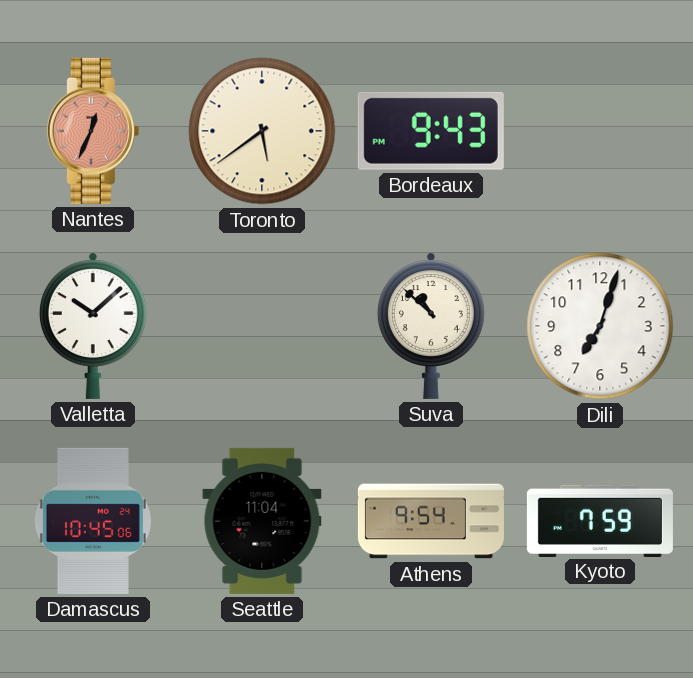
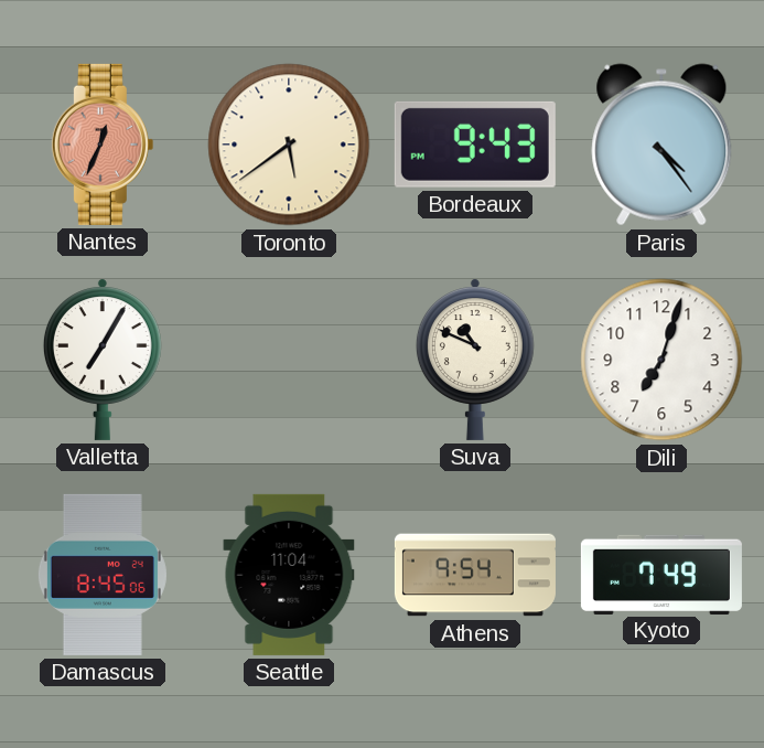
Paris: none -> 4:24
Valletta: 10:08 -> 7:05
Suva: 10:52 -> 10:49
Damascus: 10:45 -> 8:45
Kyoto: 7:59 -> 7:49
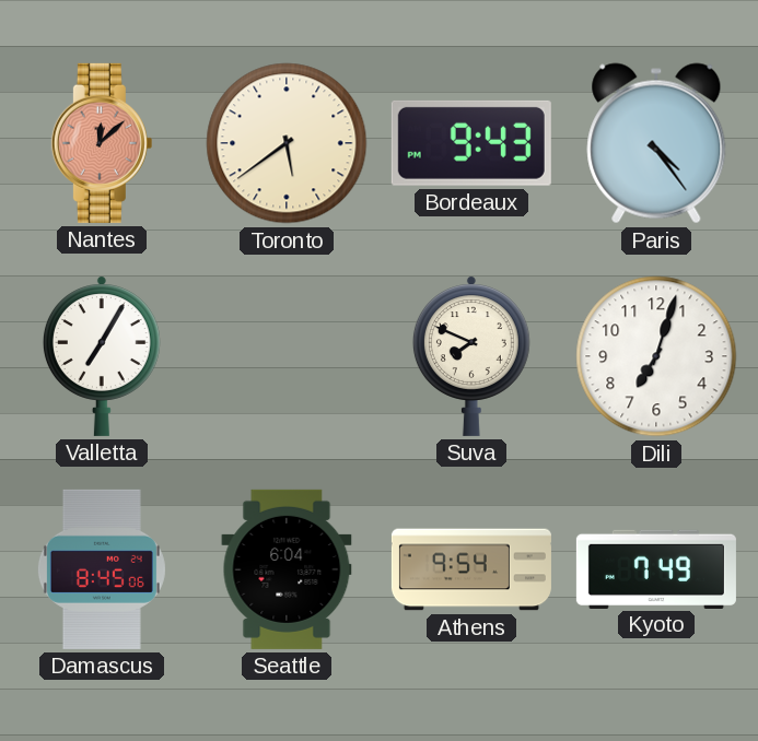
Nantes: 12:34 -> 12:08
Suva: 10:49 -> 7:49
Seattle: 11:04 -> 6:04
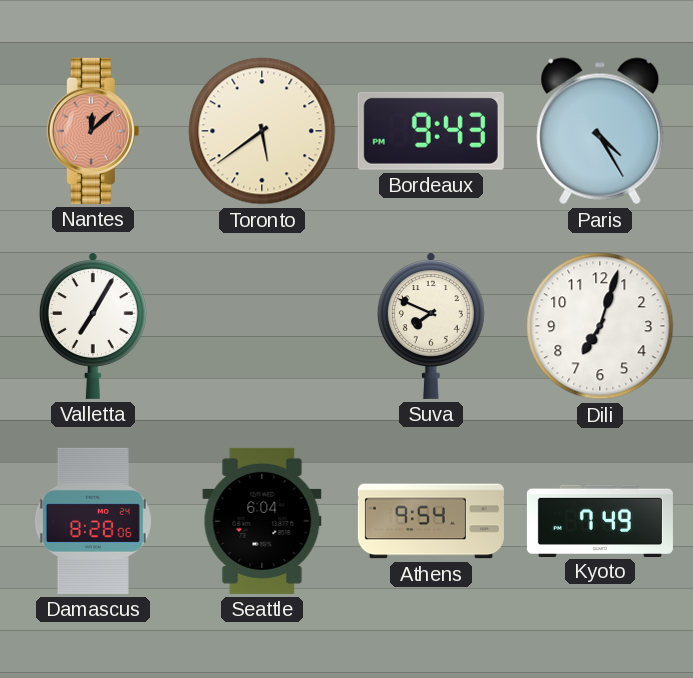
Paris: 4:24 -> 4:25
Damascus: 8:45 -> 8:28
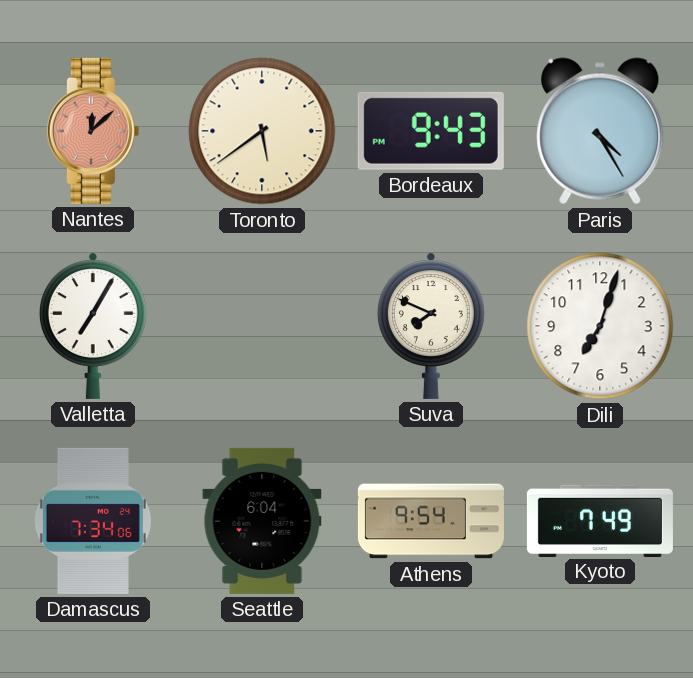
Damascus: 8:28 -> 7:34
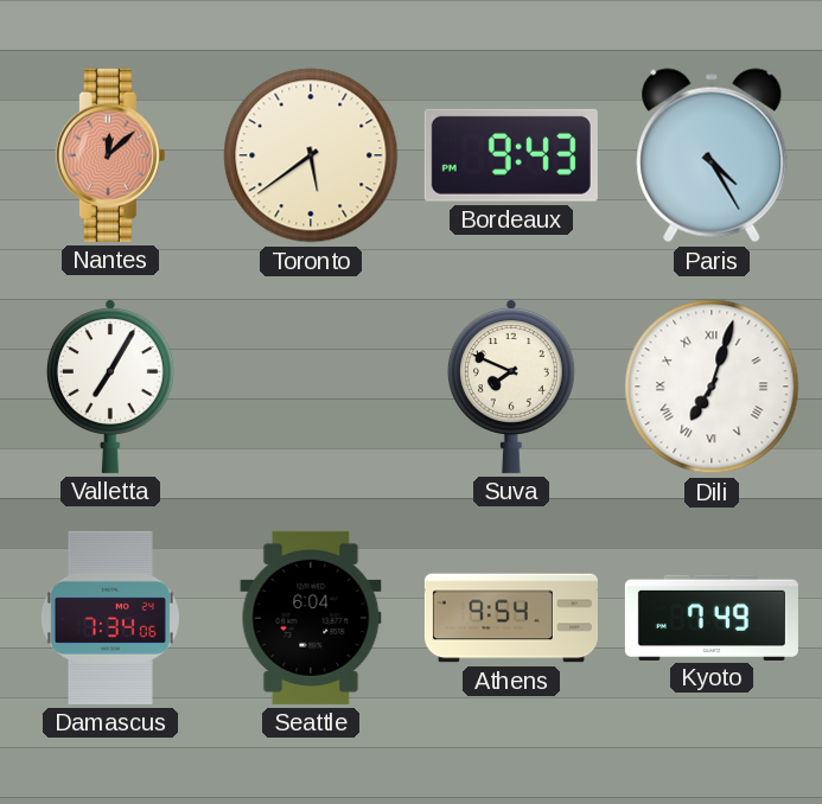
Dili numerals: Arabic -> Roman
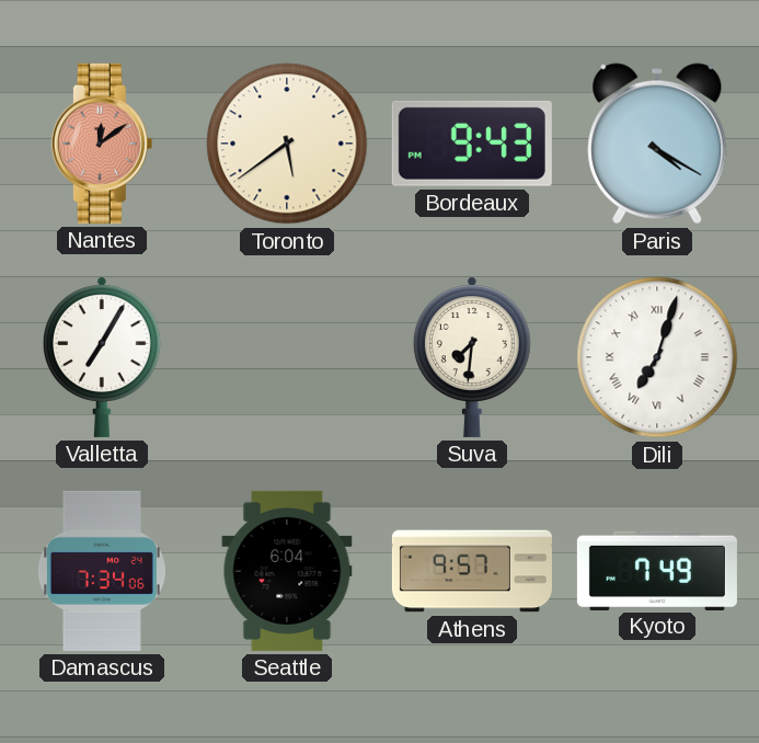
Nantes: 12:08 -> 12:09
Paris: 4:25 -> 4:20
Suva: 7:49 -> 7:31
Athens: 9:54 -> 9:57
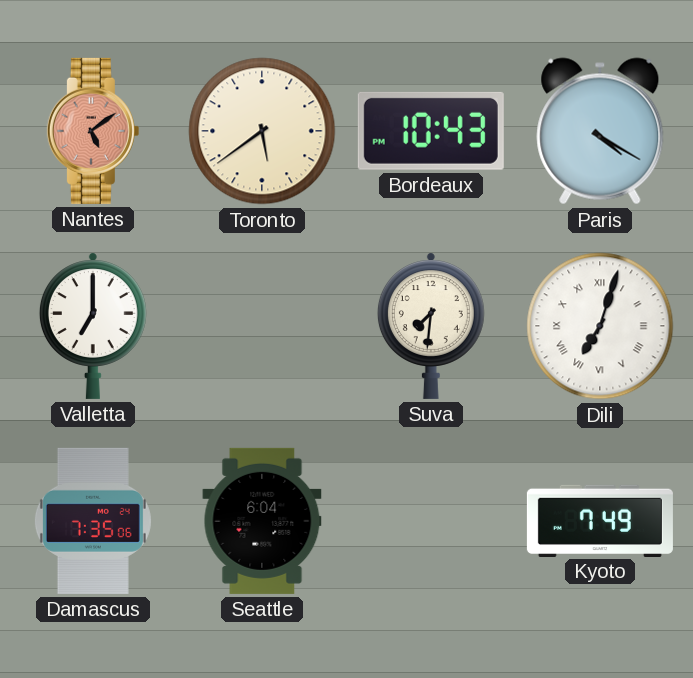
Nantes: 12:09 -> 5:09
Bordeaux: 9:43 -> 10:43
Valletta: 7:05 -> 7:00
Damascus: 7:34 -> 7:35
Athens: 9:57 -> none
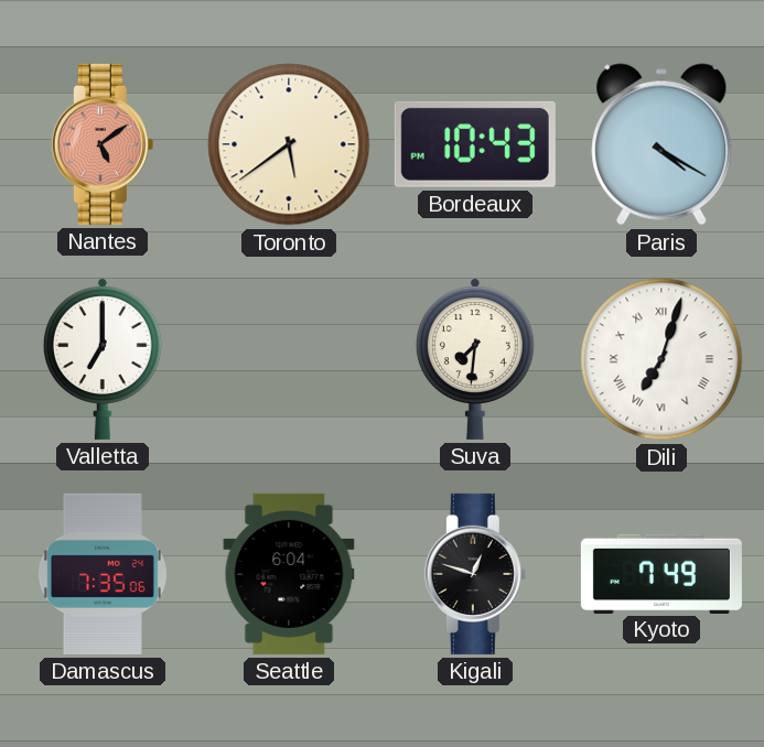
Kigali: none -> 12:48
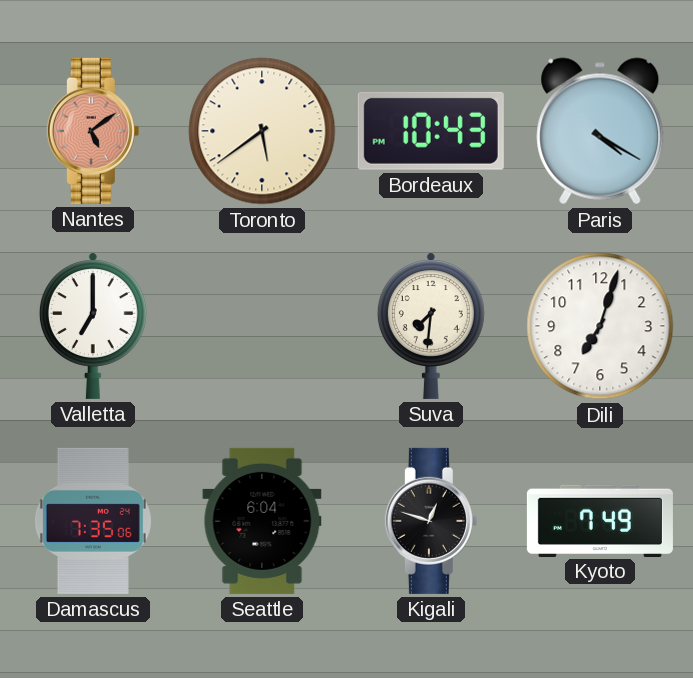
Dili numerals: Roman -> Arabic
